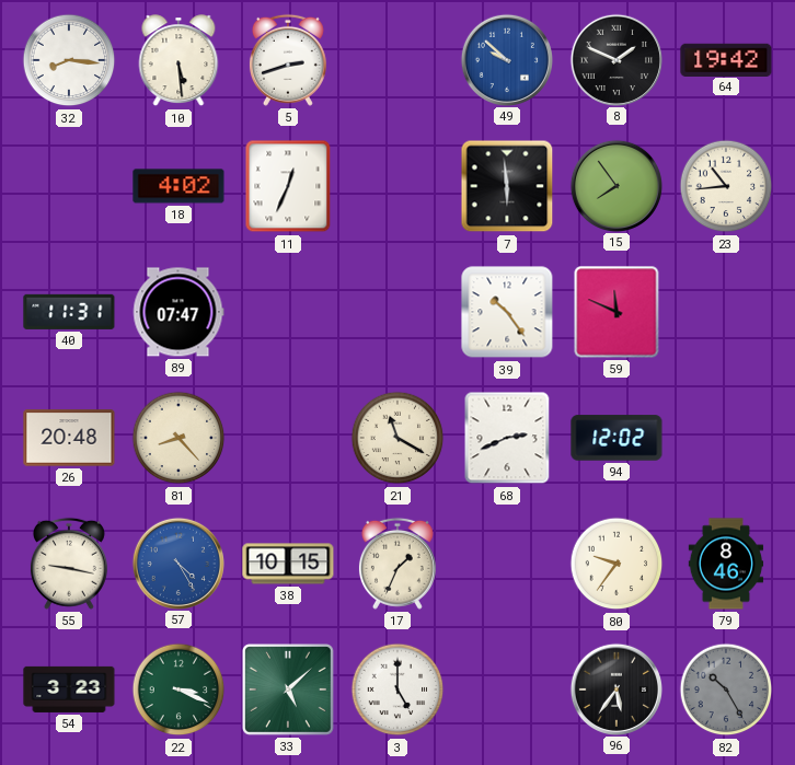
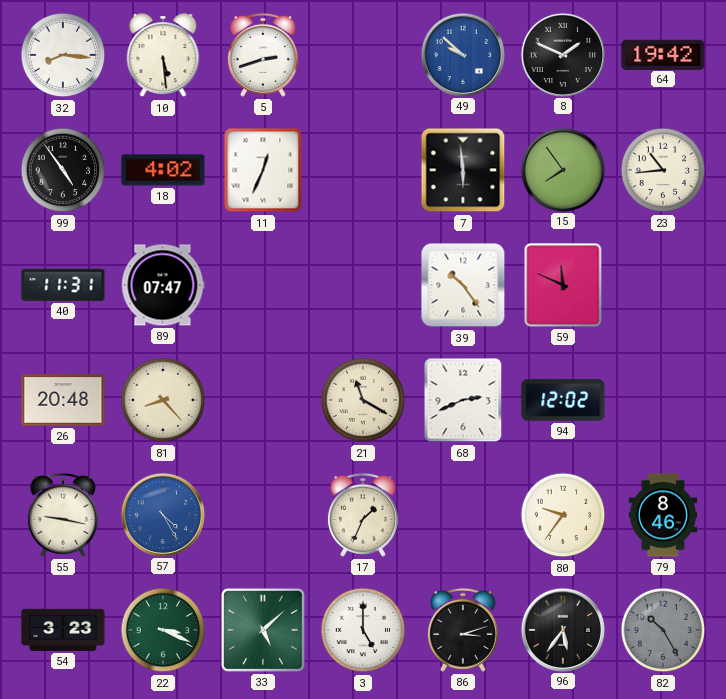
99: none -> 4:54
38: 10:15 -> none
86: none -> 3:12
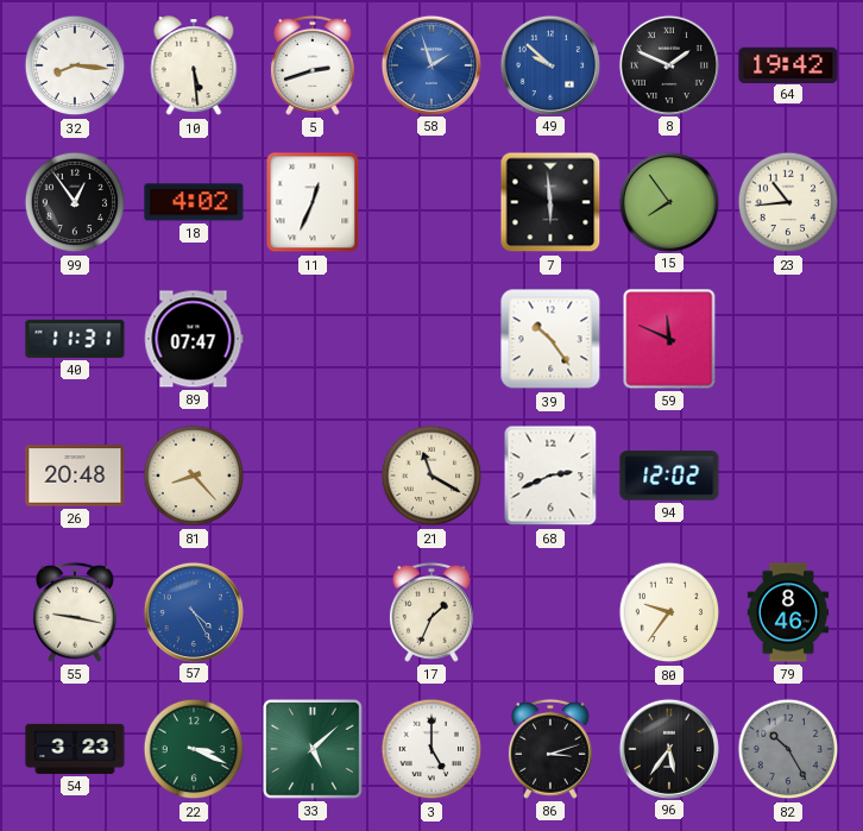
58: none -> 1:57
99: 4:54 -> 12:54
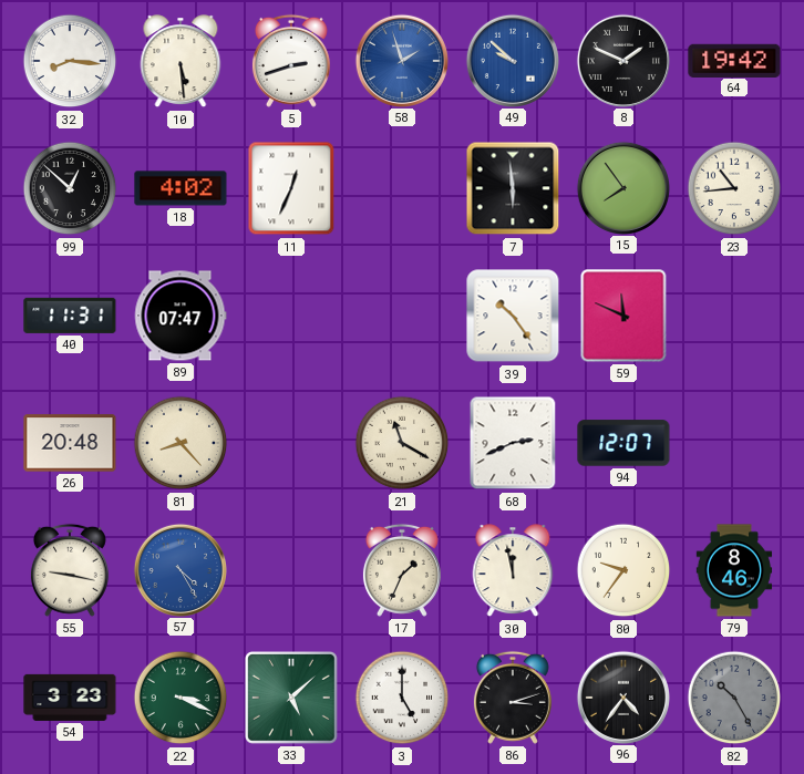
99: 12:54 -> 12:52
94: 12:02 -> 12:07
30: none -> 11:58
96: 5:36 -> 4:36
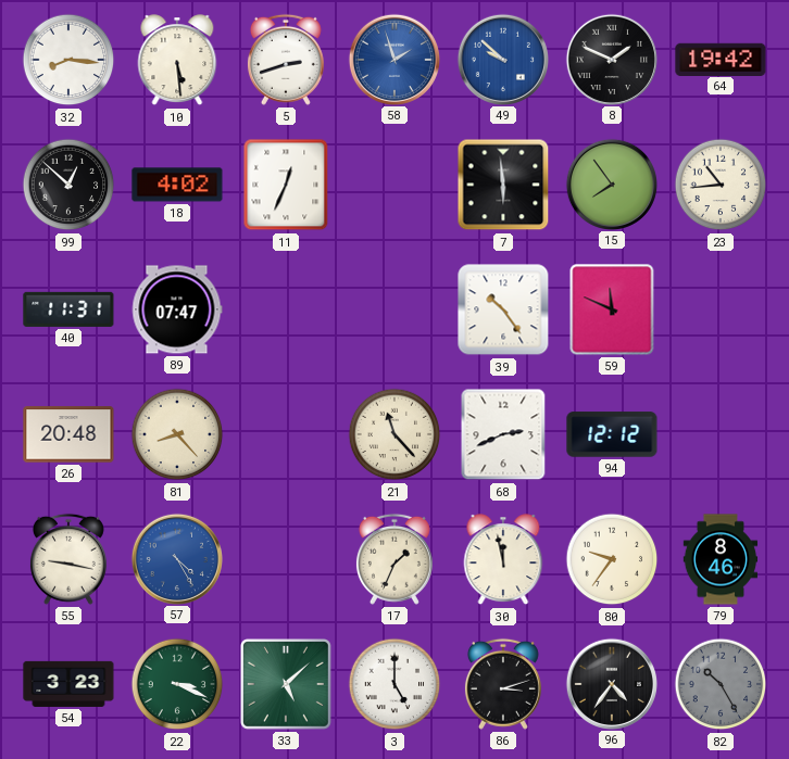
21: 11:20 -> 11:23
94: 12:07 -> 12:12
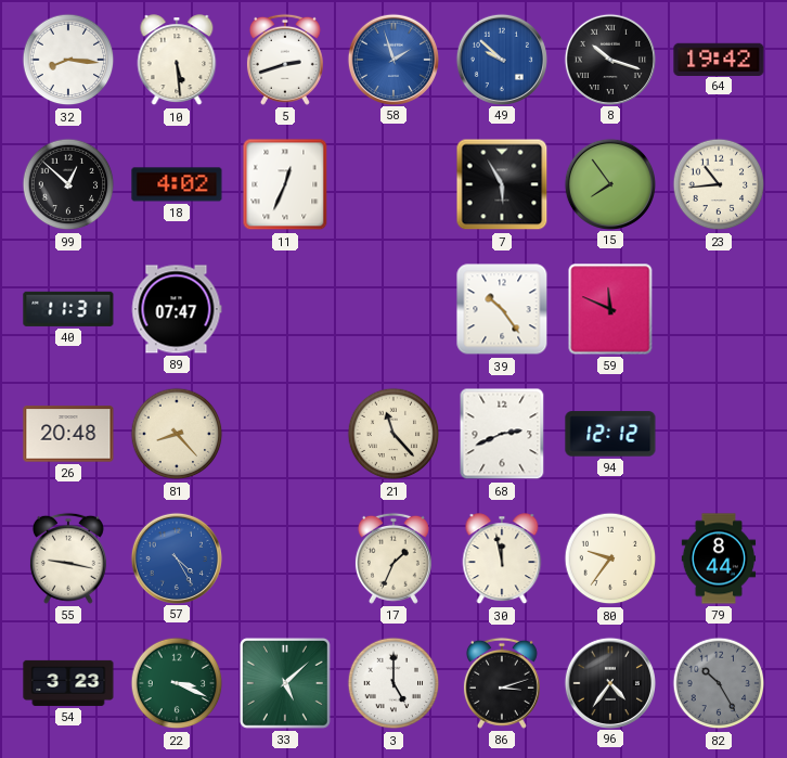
8: 1:49 -> 10:18
7: 5:59 -> 5:55
79: 8:46 -> 8:44
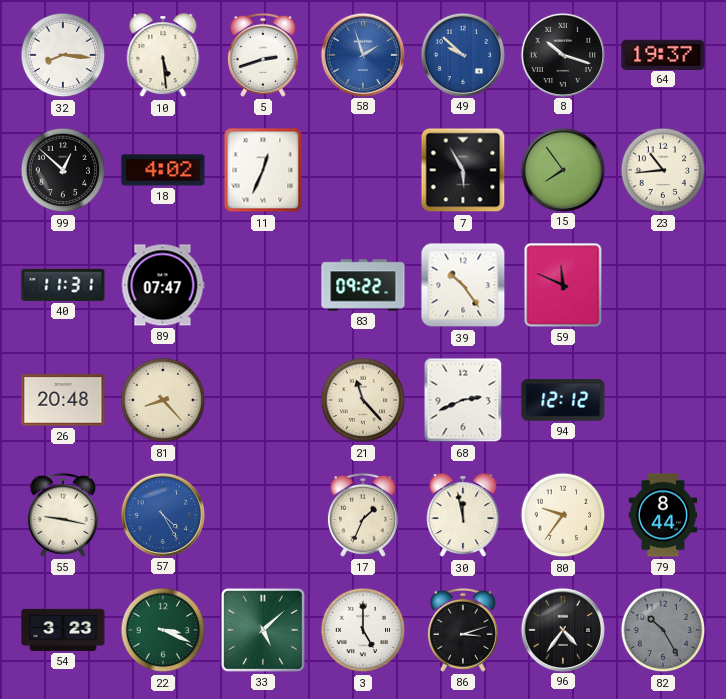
64: 19:42 -> 19:37
83: none -> 09:22
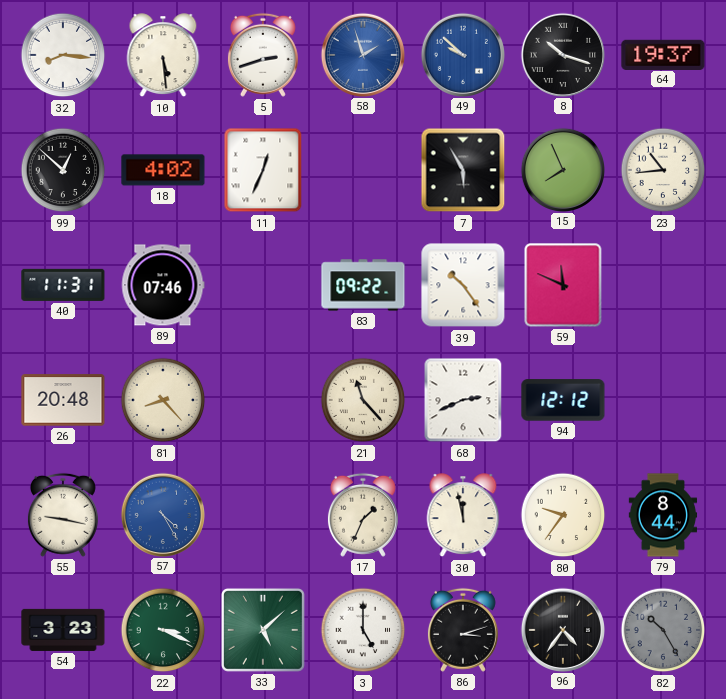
15: 7:54 -> 7:56
89: 07:47 -> 07:46
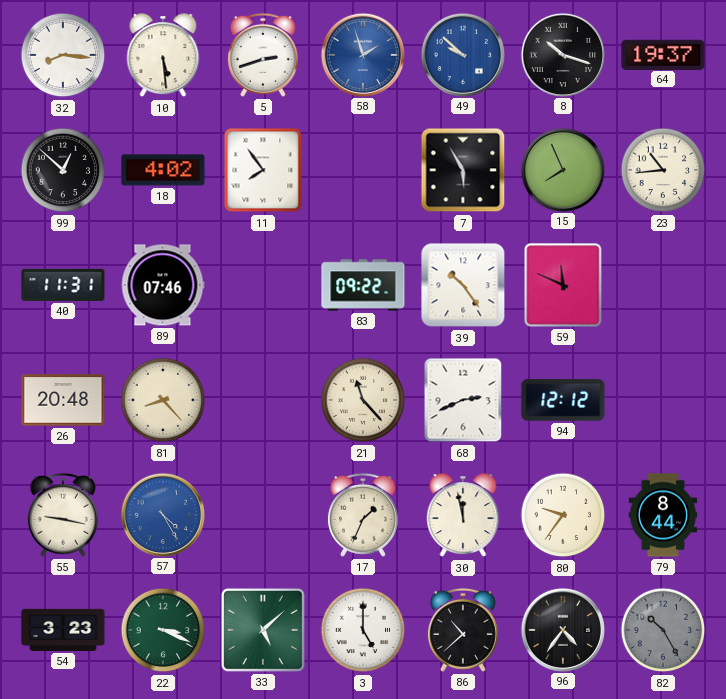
11: 12:34 -> 7:54
86: 3:12 -> 10:38
